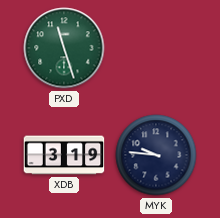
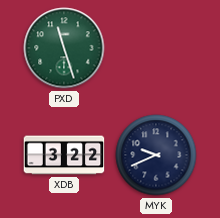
XDB: 3:19 -> 3:22
MYK: 9:46 -> 9:41
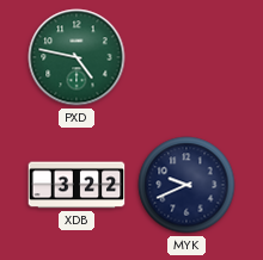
PXD: 11:27 -> 4:47
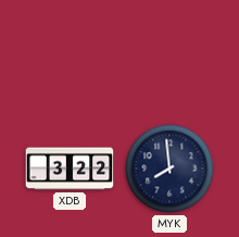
PXD: 4:47 -> none
MYK: 9:41 -> 7:59
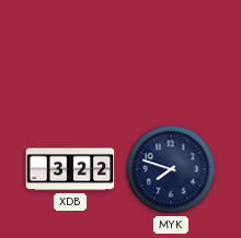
MYK: 7:59 -> 7:48
